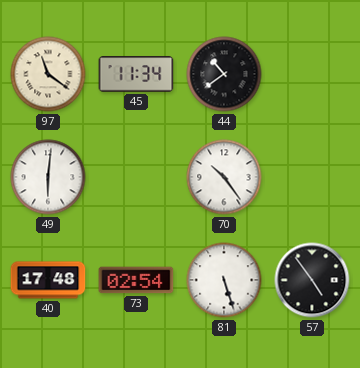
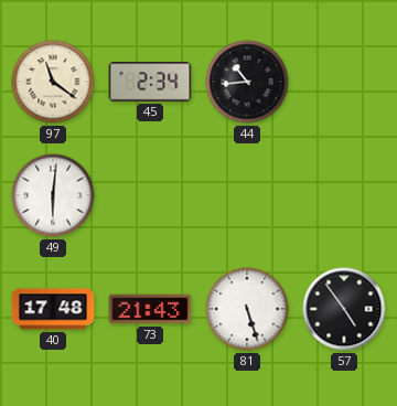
45: 11:34 -> 2:34
44: 10:39 -> 10:44
70: 10:24 -> none
73: 02:54 -> 21:43
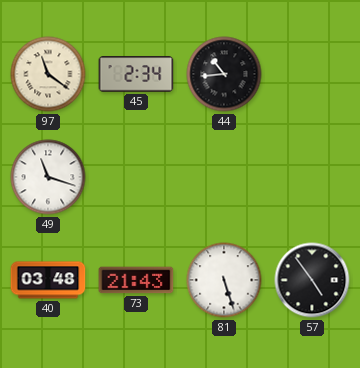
49: 6:01 -> 11:18
40: 17:48 -> 03:48
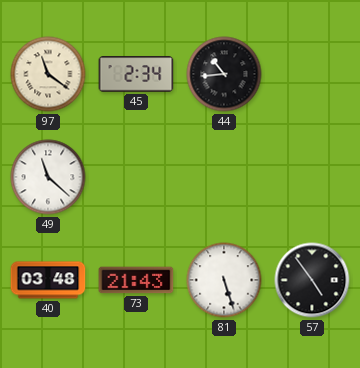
49: 11:18 -> 11:22
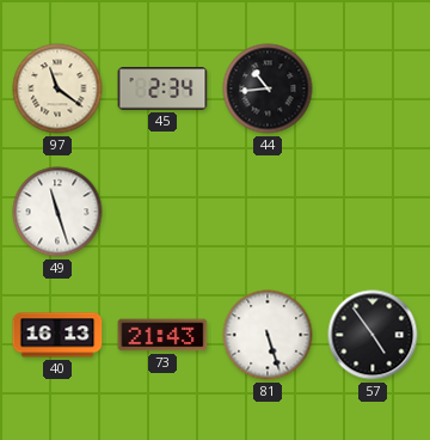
49: 11:22 -> 11:27
40: 03:48 -> 16:13
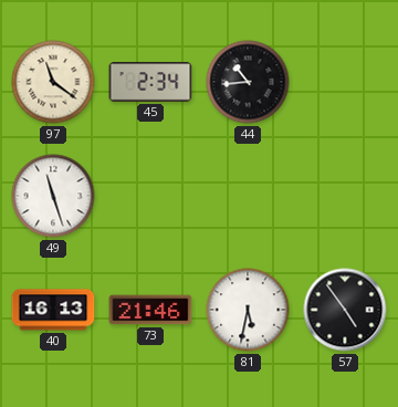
73: 21:43 -> 21:46
81: 5:27 -> 5:32
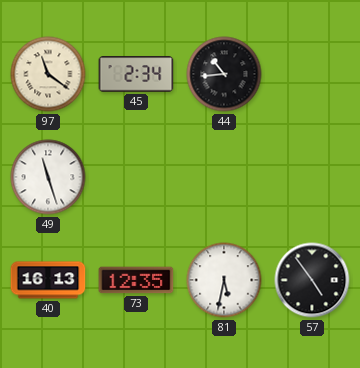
73: 21:46 -> 12:35
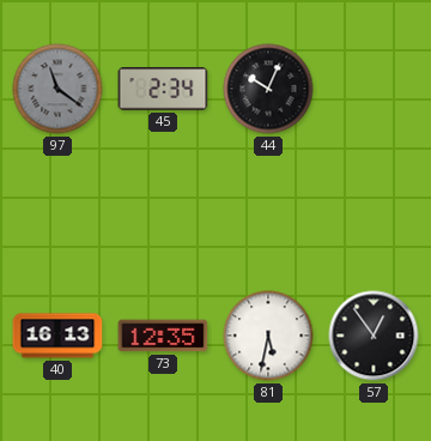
97 dial: cream -> grey
44: 10:44 -> 10:04
49: 11:27 -> none
57: 4:54 -> 12:54
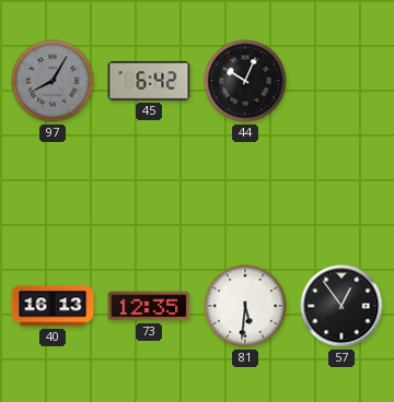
97: 11:21 -> 8:05
45: 2:34 -> 6:42
81: 5:32 -> 5:31
